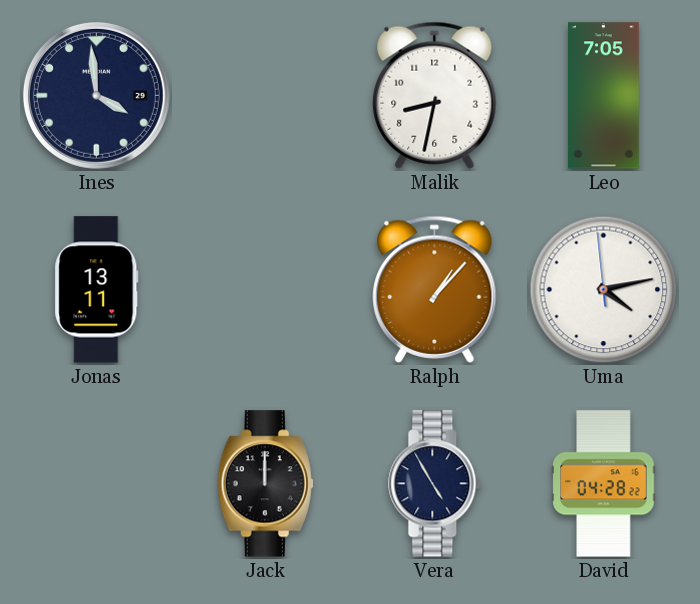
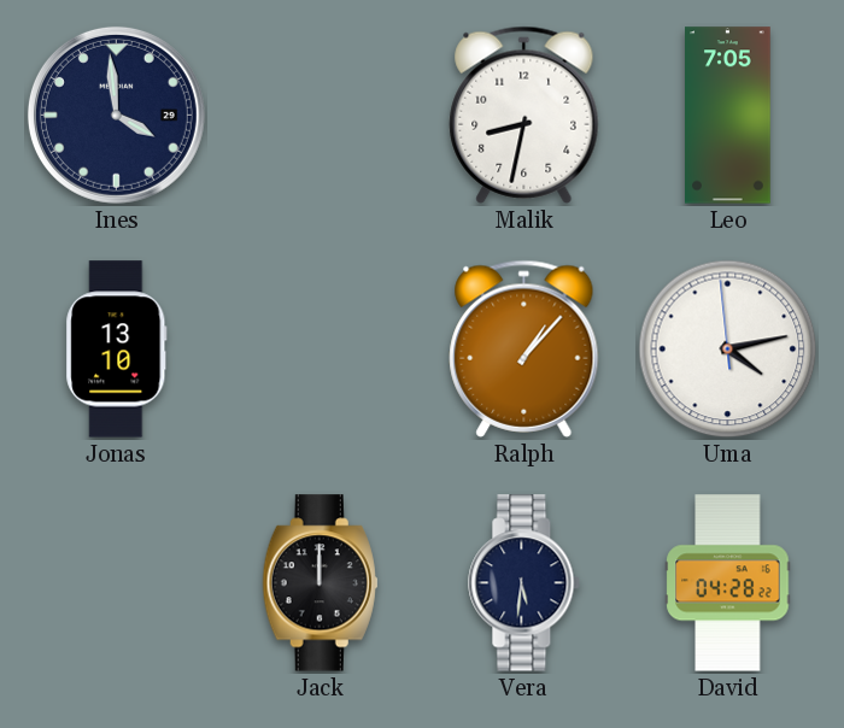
Jonas: 13:11 -> 13:10
Vera: 4:55 -> 5:31
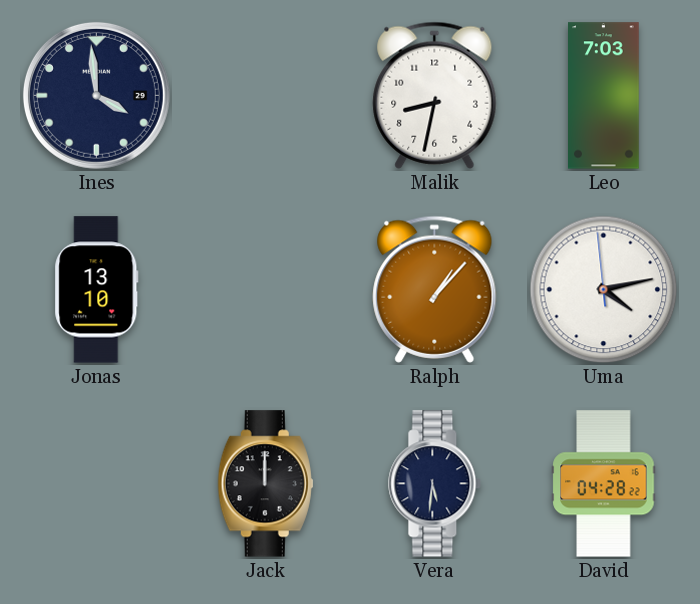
Leo: 7:05 -> 7:03
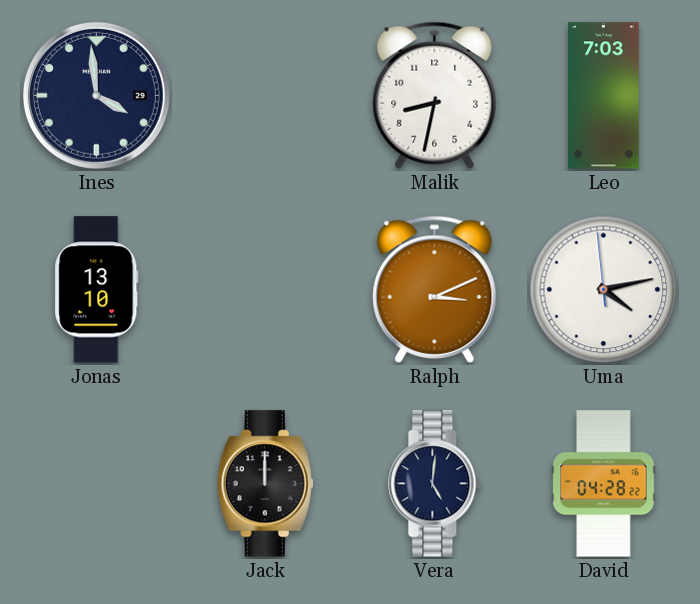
Ralph: 1:07 -> 3:11
Vera: 5:31 -> 5:01
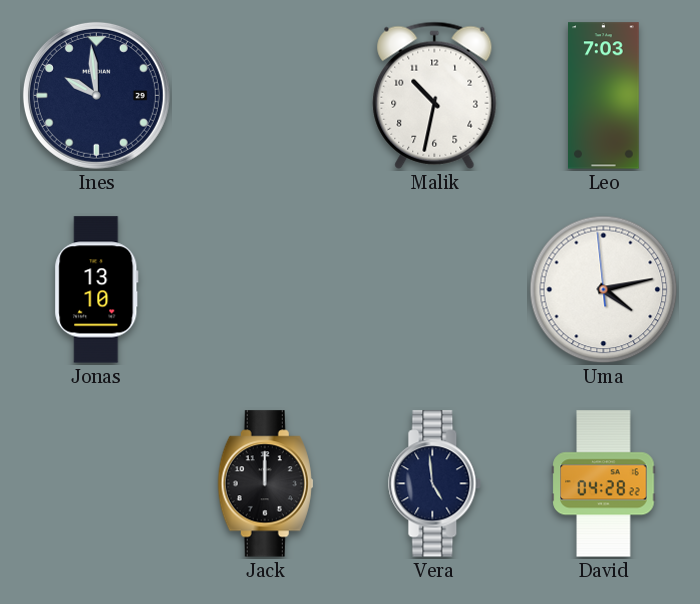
Ines: 3:59 -> 9:59
Malik: 8:32 -> 10:32
Ralph: 3:11 -> none
Vera: 5:01 -> 4:59
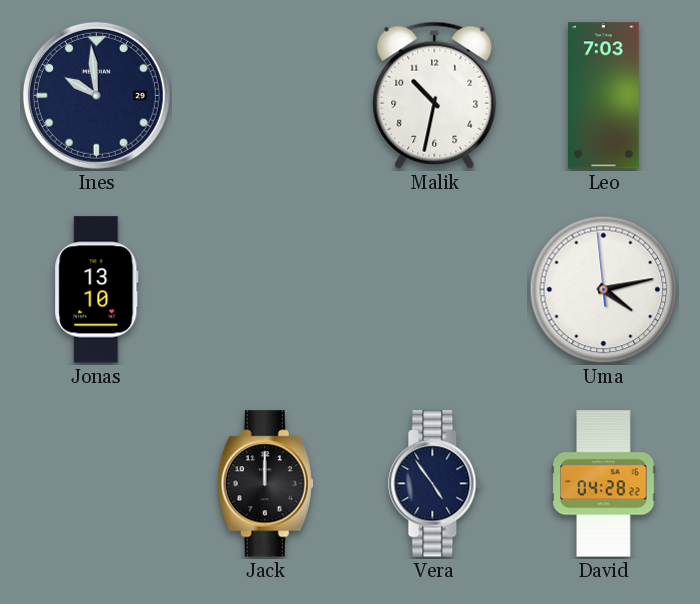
Vera: 4:59 -> 4:54
